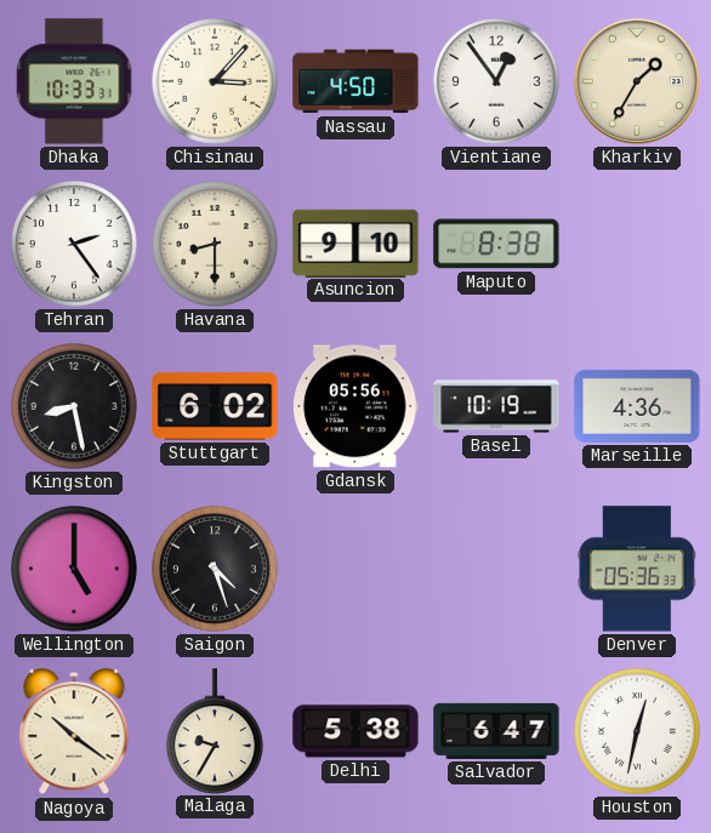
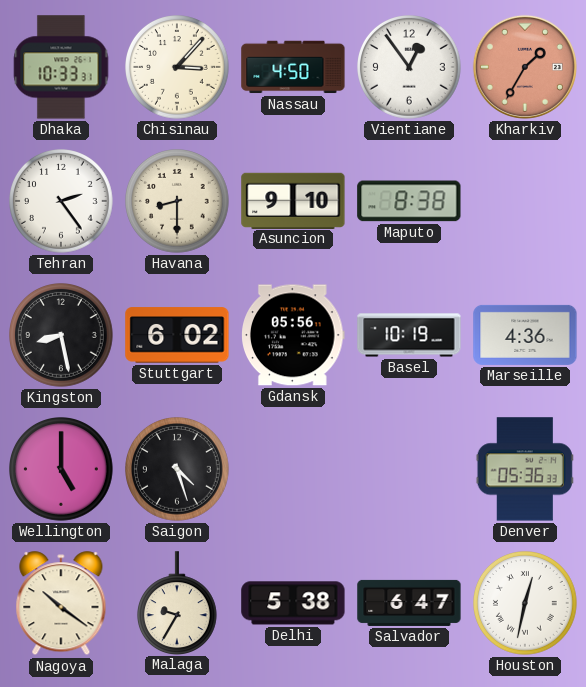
Kharkiv dial: cream -> salmon
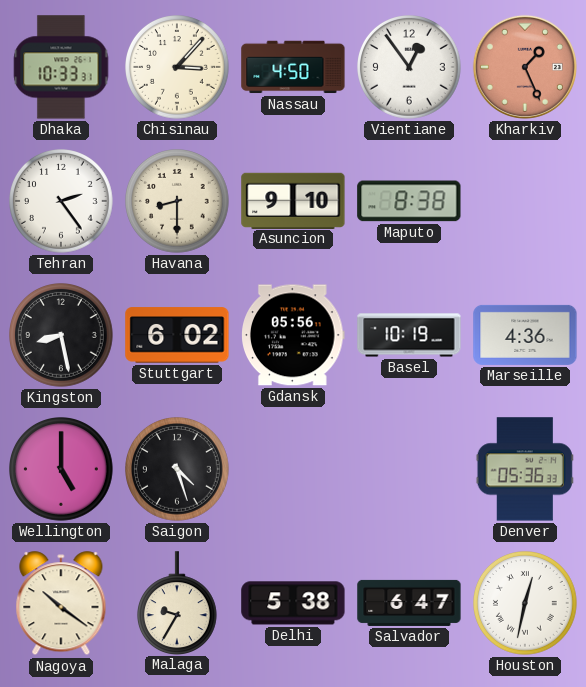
Kharkiv: 1:35 -> 1:26
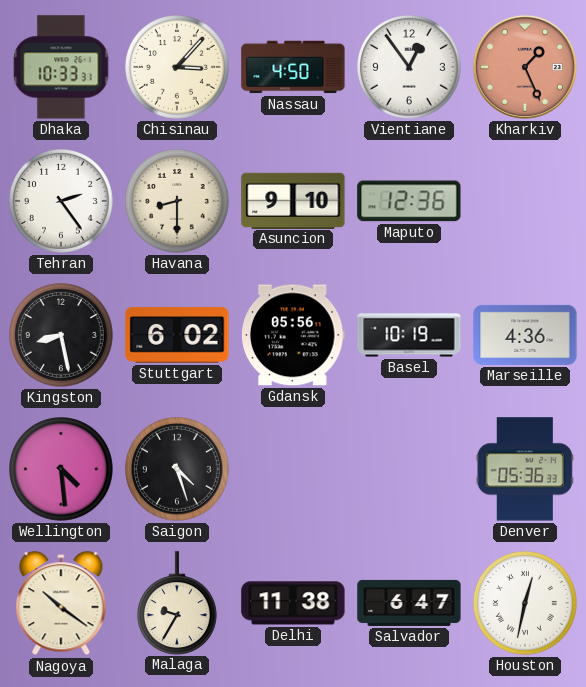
Maputo: 8:38 -> 12:36
Wellington: 5:00 -> 4:29
Delhi: 5:38 -> 11:38
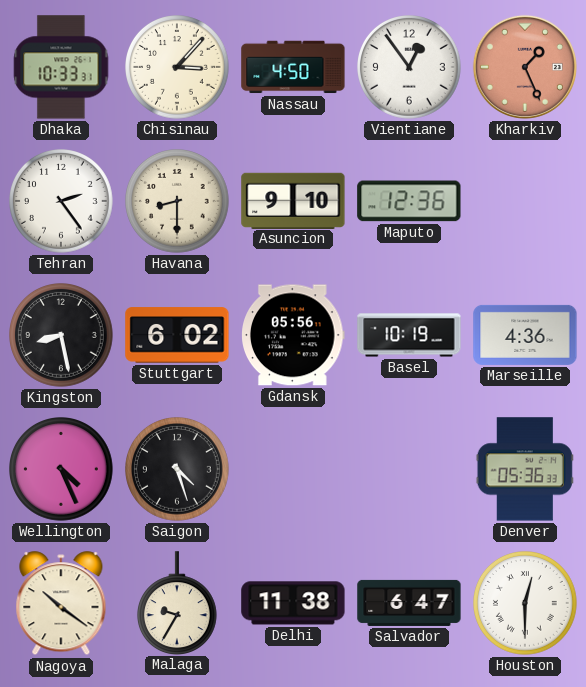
Wellington: 4:29 -> 4:26
Houston: 12:32 -> 12:30
